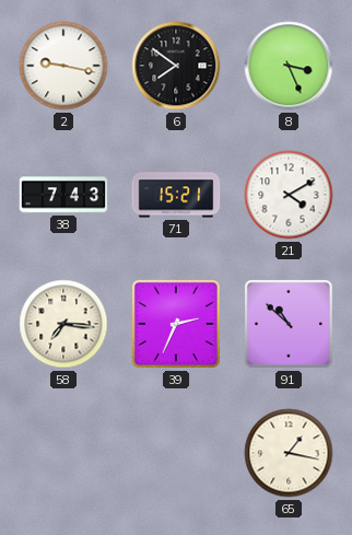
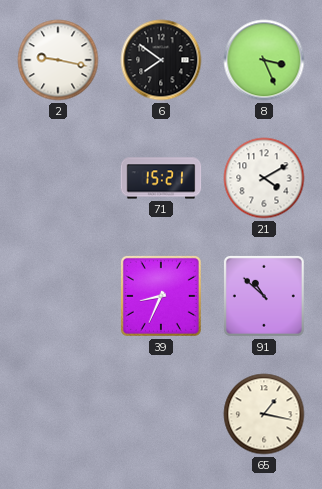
38: 7:43 -> none
58: 7:16 -> none
39: 2:34 -> 8:34
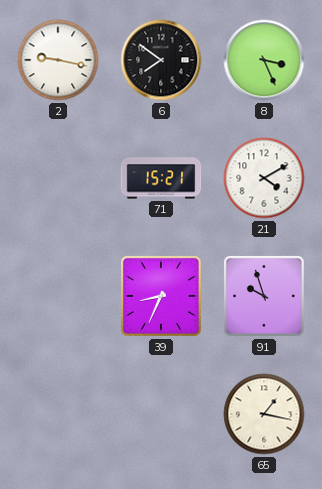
91: 10:52 -> 9:57
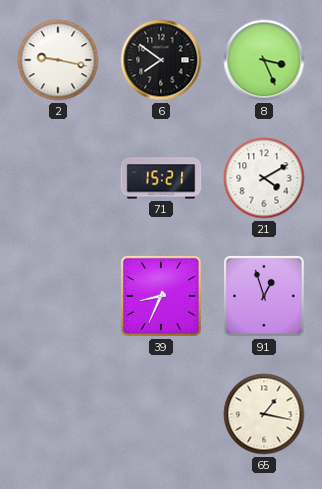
91: 9:57 -> 12:57
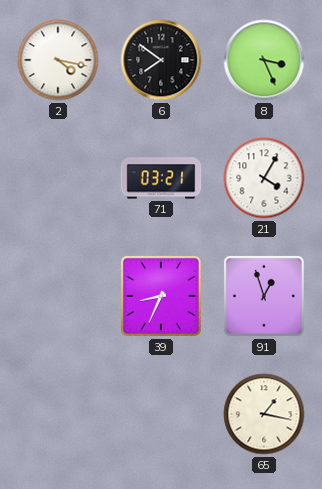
2: 9:17 -> 4:17
71: 15:21 -> 03:21
21: 4:10 -> 4:05
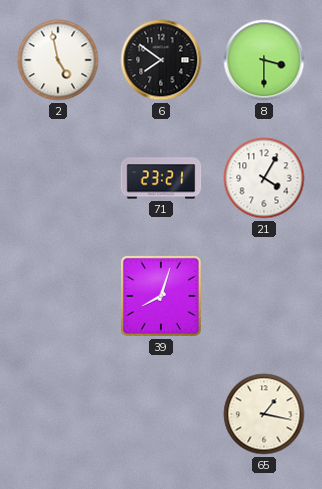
2: 4:17 -> 4:58
8: 3:26 -> 3:30
71: 03:21 -> 23:21
39: 8:34 -> 8:03
91: 12:57 -> none
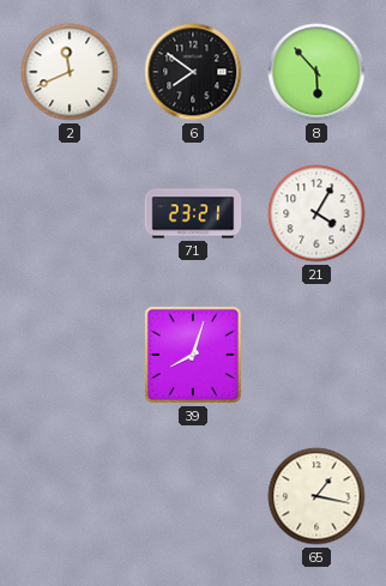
2: 4:58 -> 11:41
8: 3:30 -> 5:53
